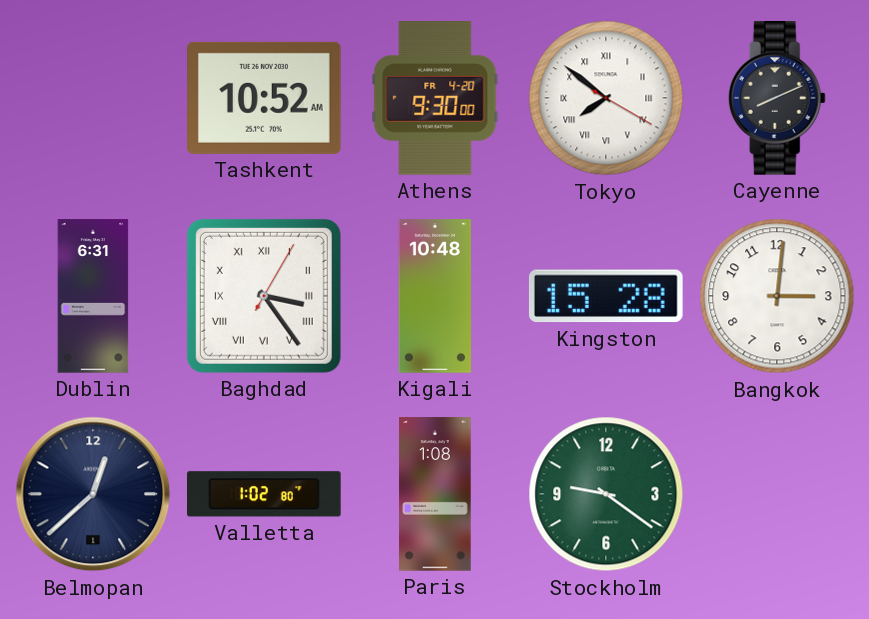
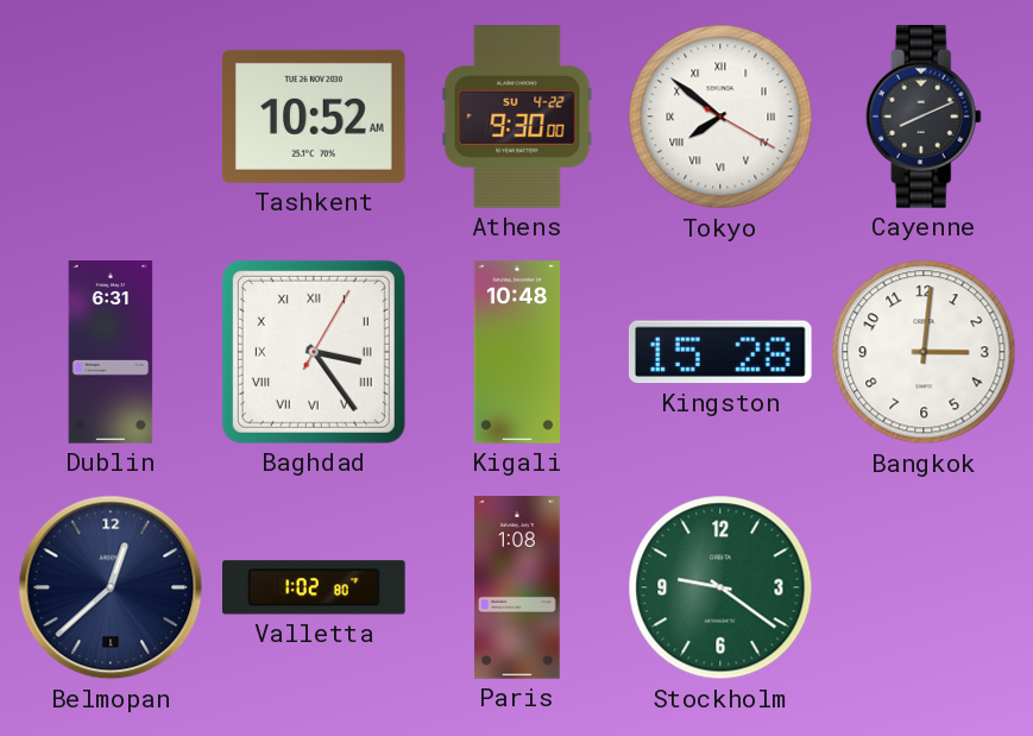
Athens date: FR 4-20 -> SU 4-22
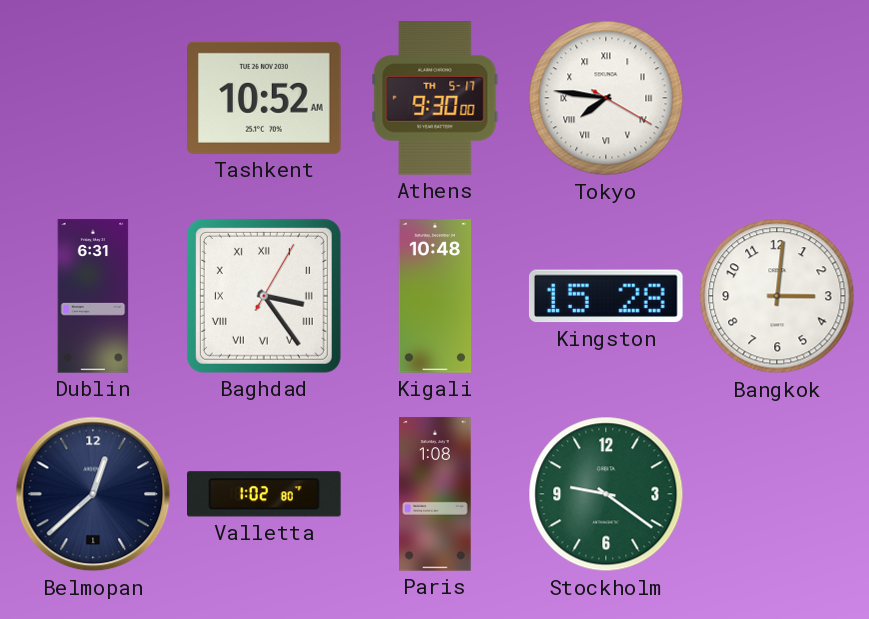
Athens date: SU 4-22 -> TH 5-17
Tokyo: 7:51 -> 7:46
Cayenne: 8:11 -> none
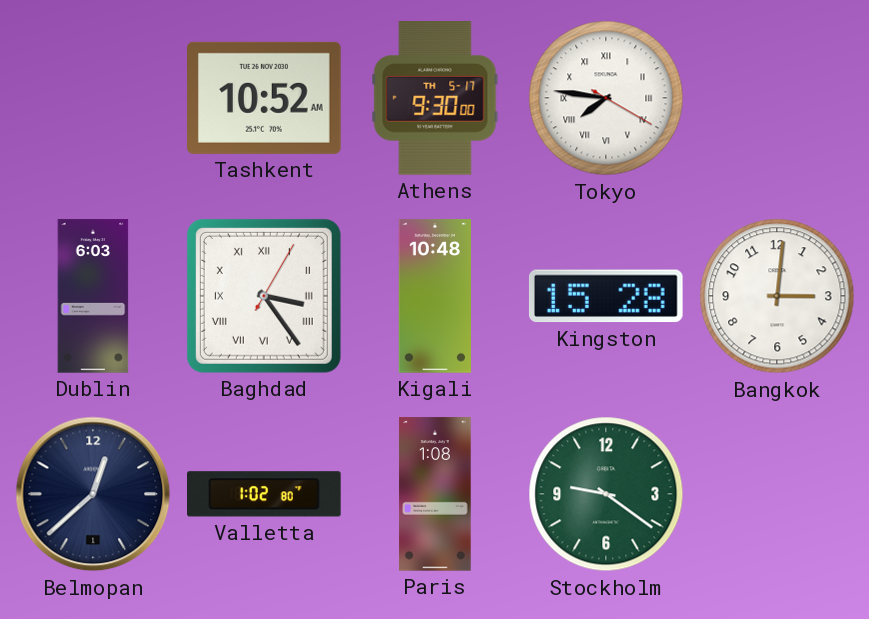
Dublin: 6:31 -> 6:03
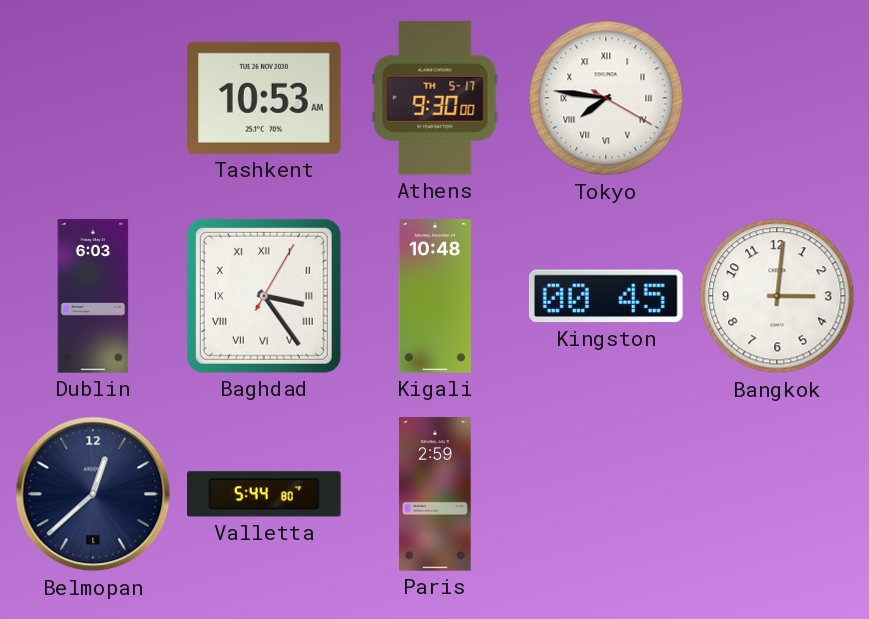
Tashkent: 10:52 -> 10:53
Kingston: 15:28 -> 00:45
Valletta: 1:02 -> 5:44
Paris: 1:08 -> 2:59
Stockholm: 9:21 -> none
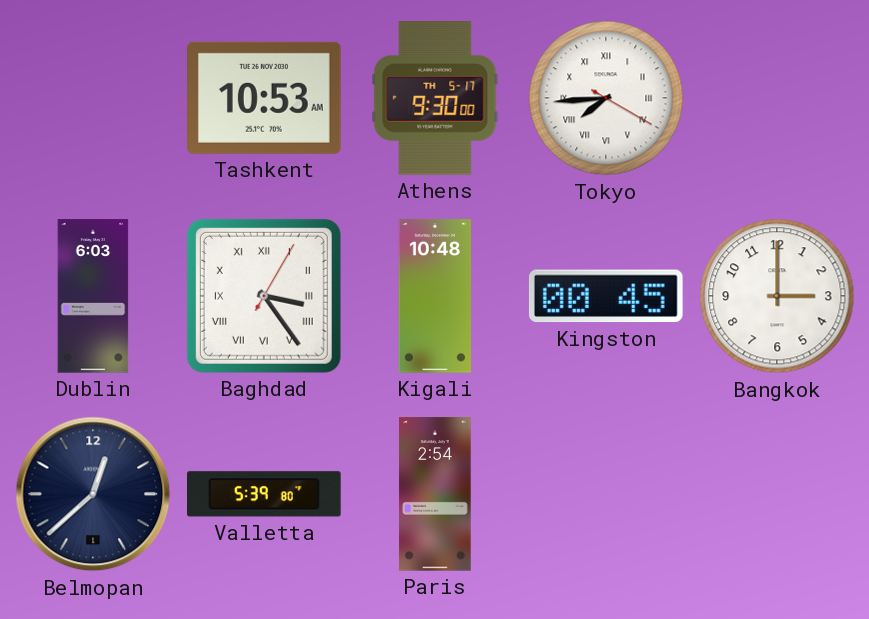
Tokyo: 7:46 -> 7:44
Bangkok: 3:01 -> 3:00
Valletta: 5:44 -> 5:39
Paris: 2:59 -> 2:54
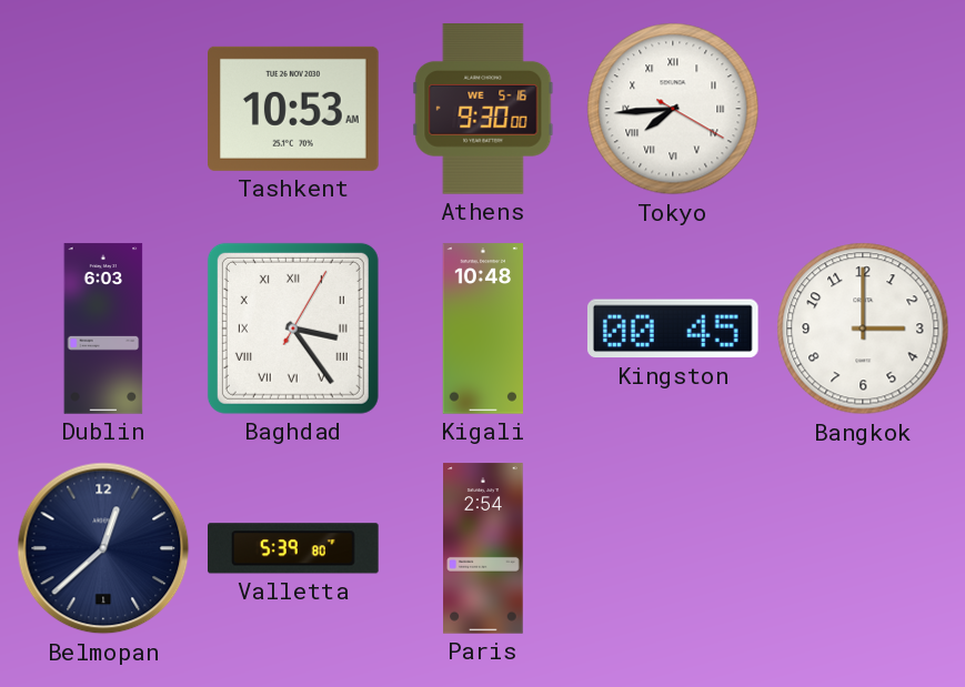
Athens date: TH 5-17 -> WE 5-16
